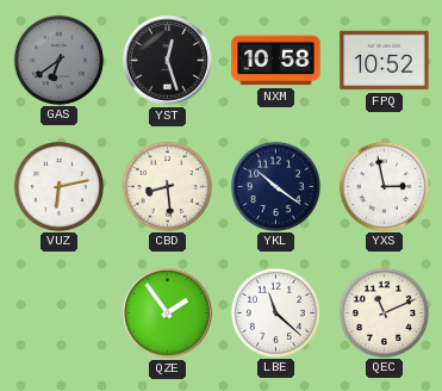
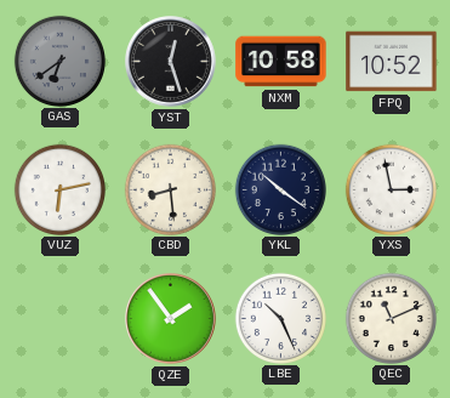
LBE: 11:22 -> 10:26
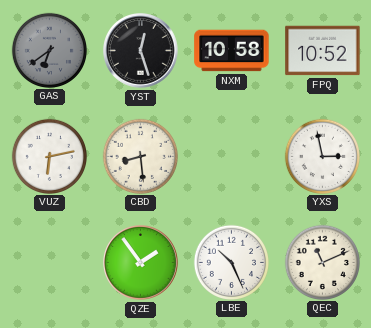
YKL: 10:21 -> none
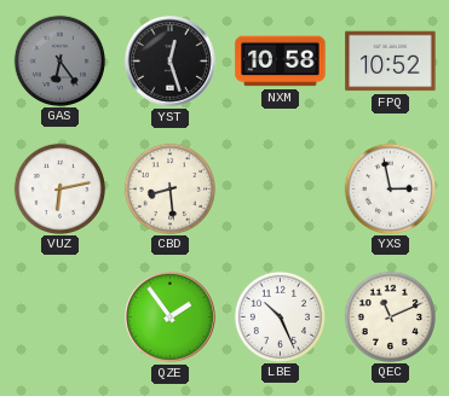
GAS: 6:39 -> 6:24
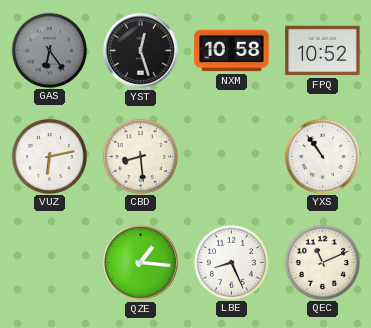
YXS: 2:58 -> 10:54
QZE: 1:54 -> 1:16
LBE: 10:26 -> 8:26
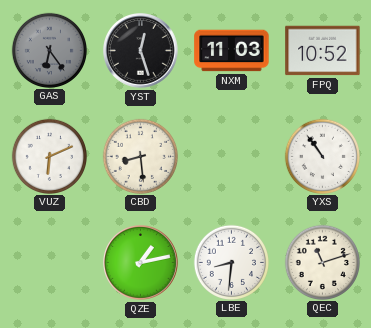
NXM: 10:58 -> 11:03
VUZ: 6:13 -> 6:11
QZE: 1:16 -> 1:13
LBE: 8:26 -> 8:31
QEC: 11:11 -> 11:12
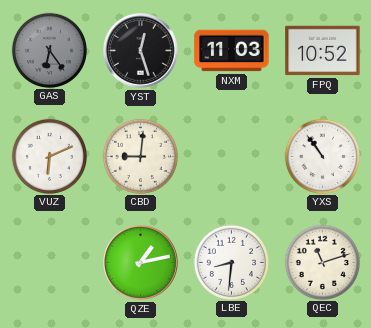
CBD: 8:29 -> 9:01
